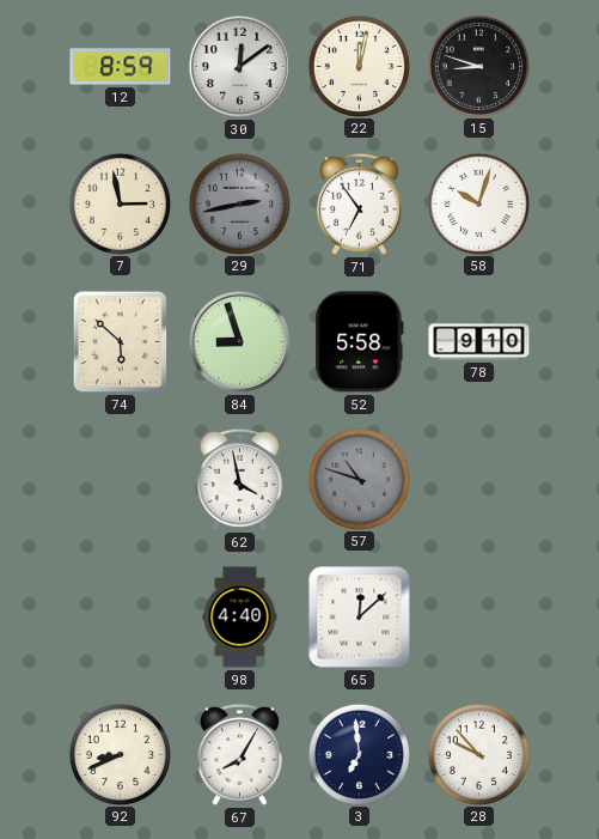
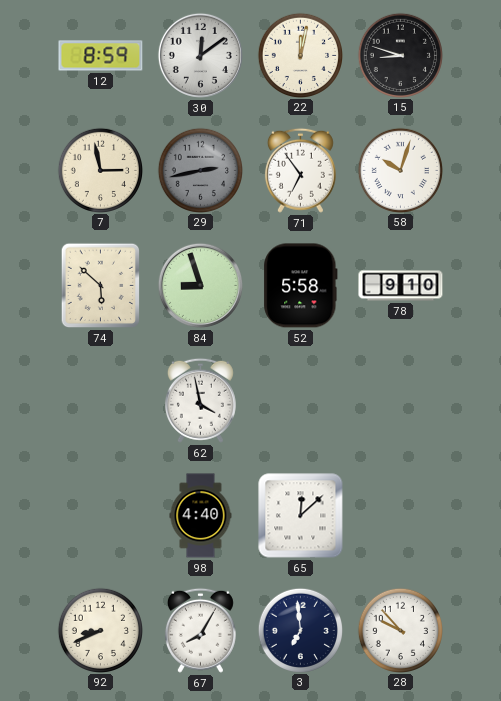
57: 10:48 -> none
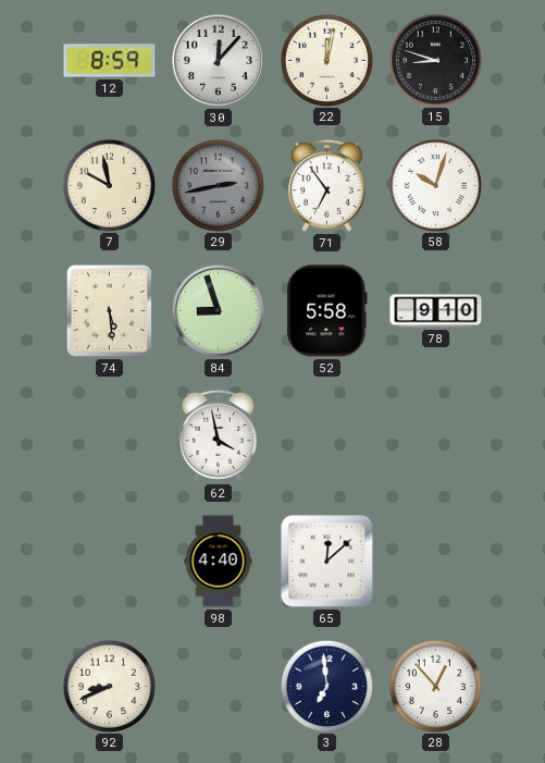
30: 12:09 -> 12:07
7: 2:58 -> 9:58
74: 5:52 -> 5:29
67: 8:05 -> none
28: 9:53 -> 12:53
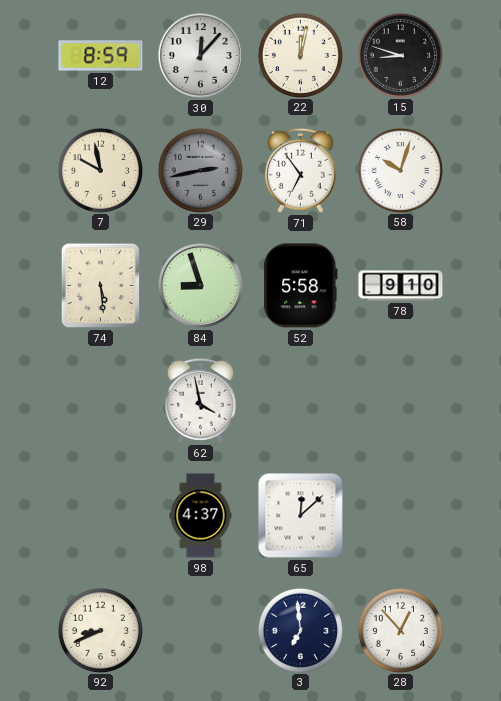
98: 4:40 -> 4:37
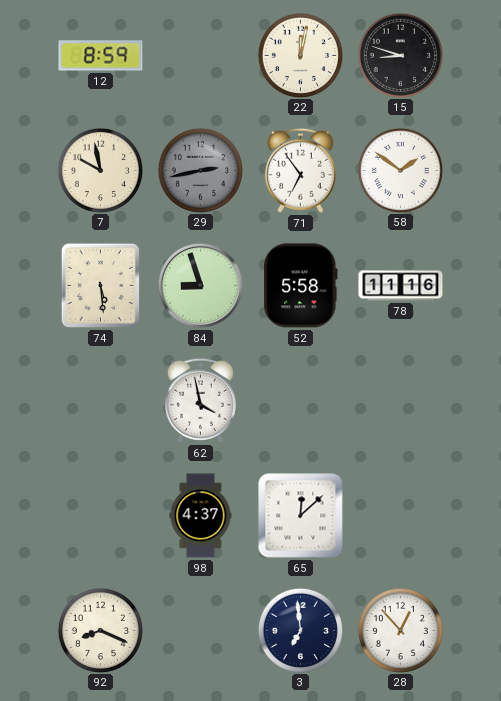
30: 12:07 -> none
58: 10:03 -> 1:51
78: 9:10 -> 11:16
92: 8:41 -> 8:19
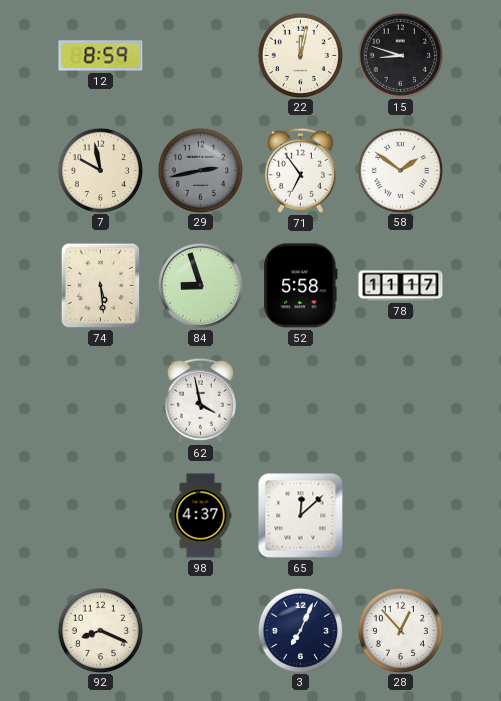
78: 11:16 -> 11:17
3: 6:59 -> 7:04
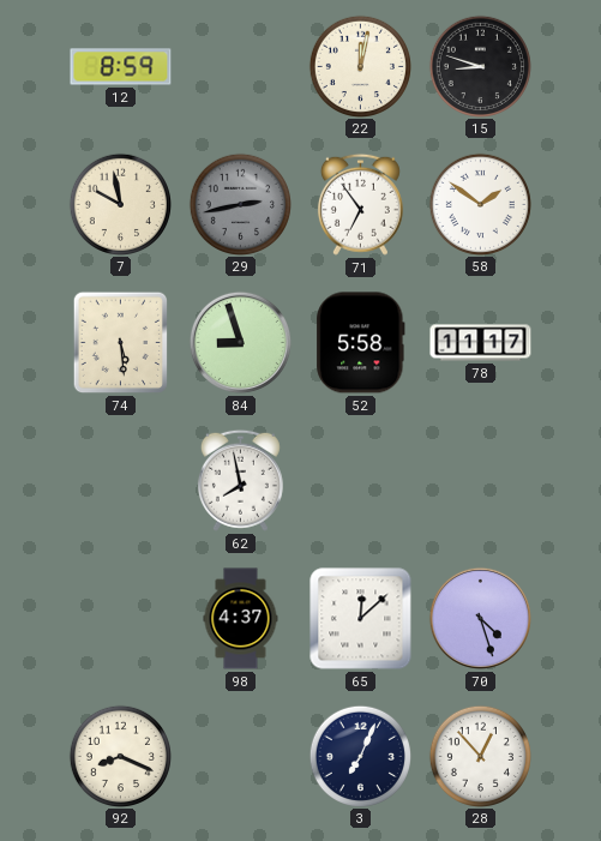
62: 3:58 -> 7:58
70: none -> 4:27
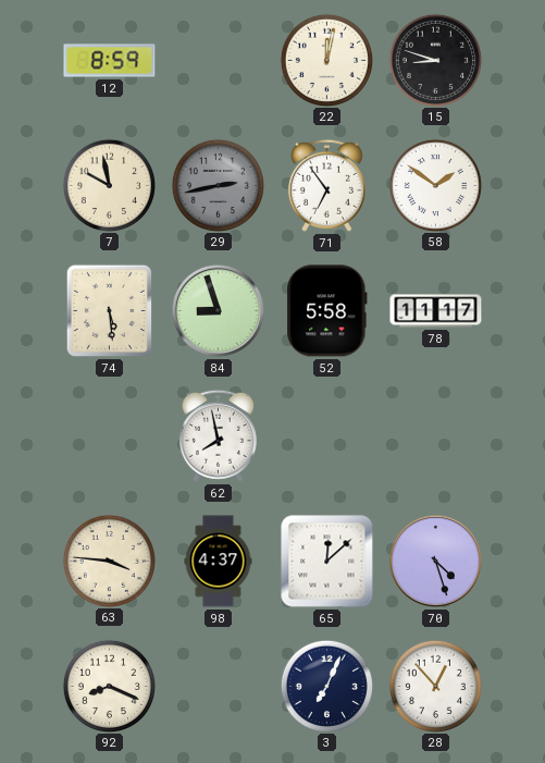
63: none -> 3:46
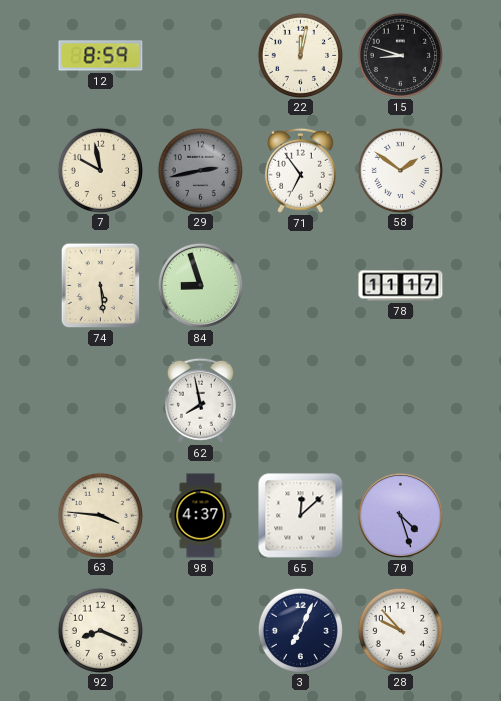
52: 5:58 -> none
28: 12:53 -> 9:53
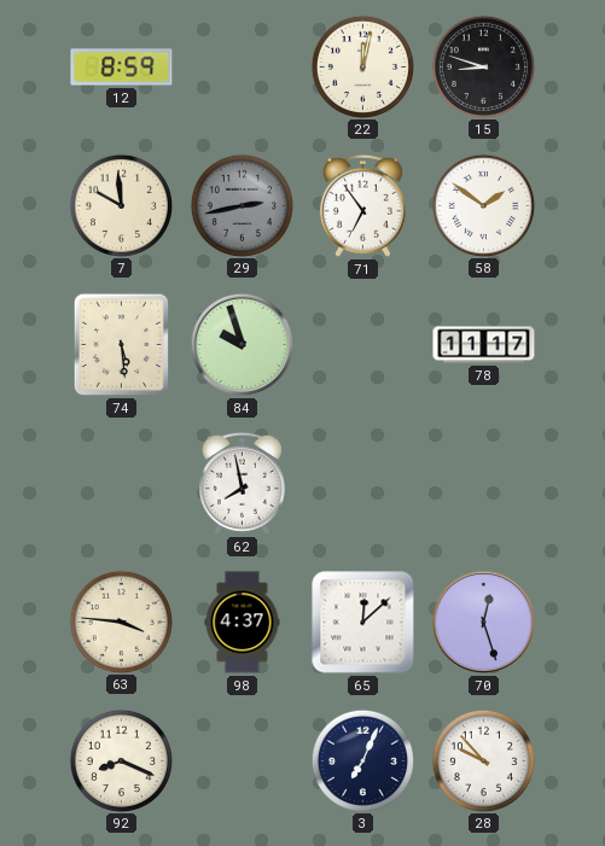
7: 9:58 -> 9:59
84: 8:57 -> 9:57
70: 4:27 -> 12:27
